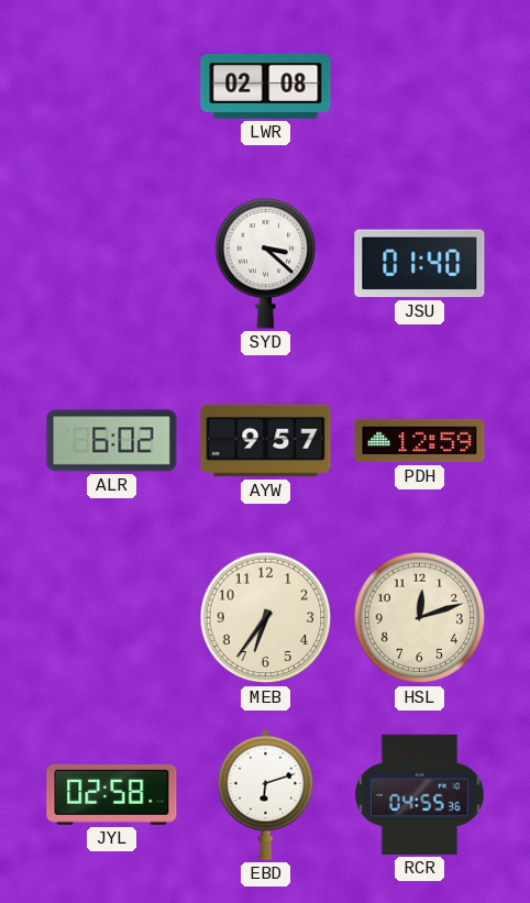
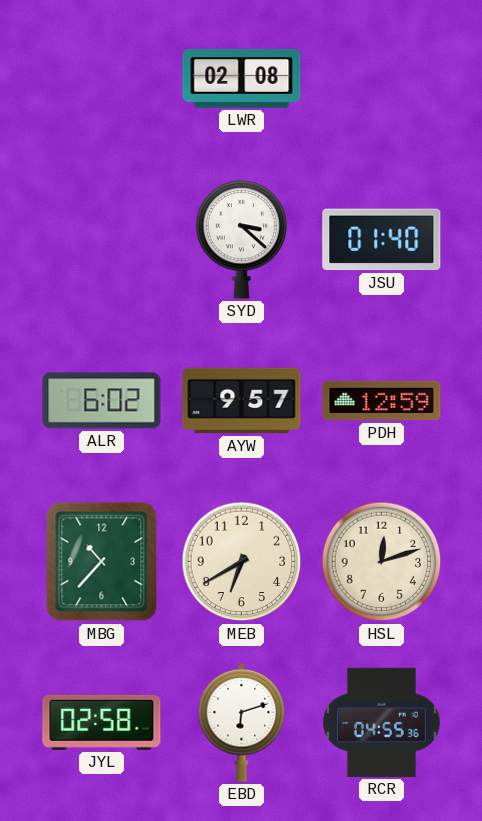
MBG: none -> 10:37
MEB: 6:36 -> 6:40
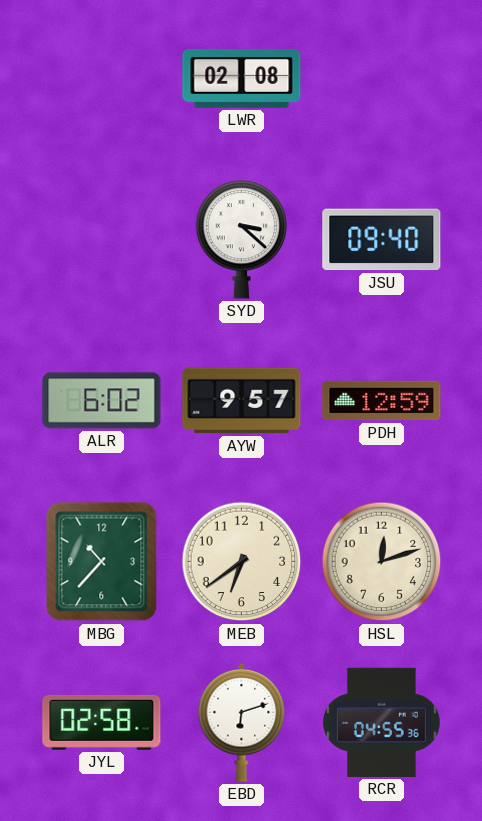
JSU: 01:40 -> 09:40
MEB: 6:40 -> 6:39
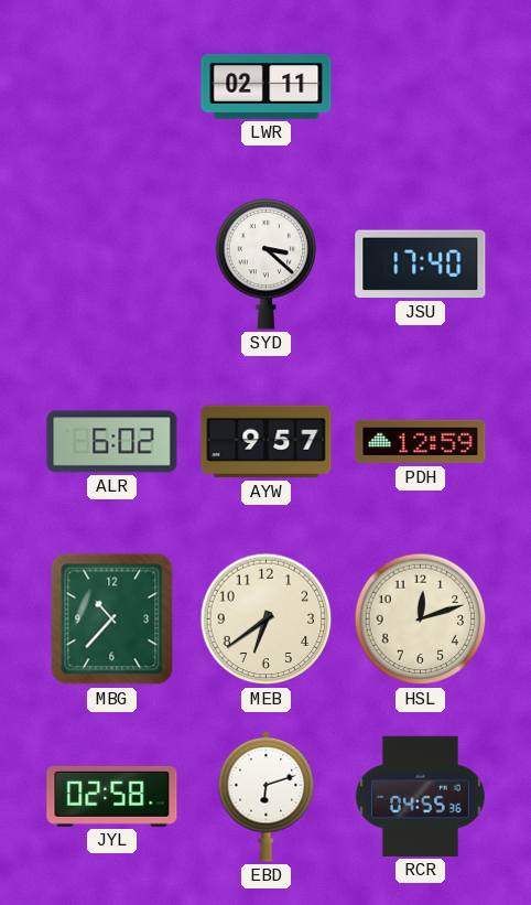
LWR: 02:08 -> 02:11
JSU: 09:40 -> 17:40
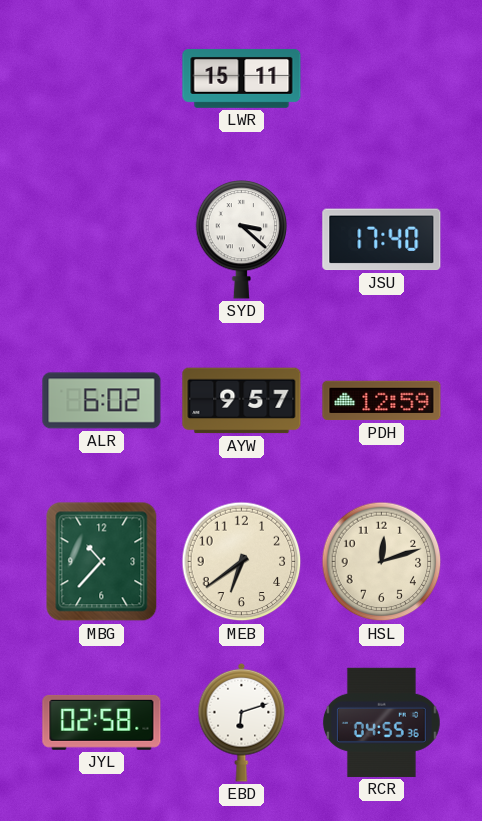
LWR: 02:11 -> 15:11
